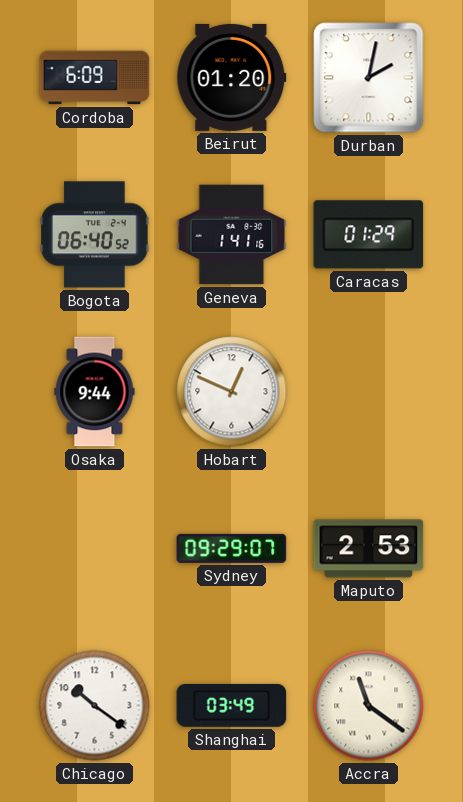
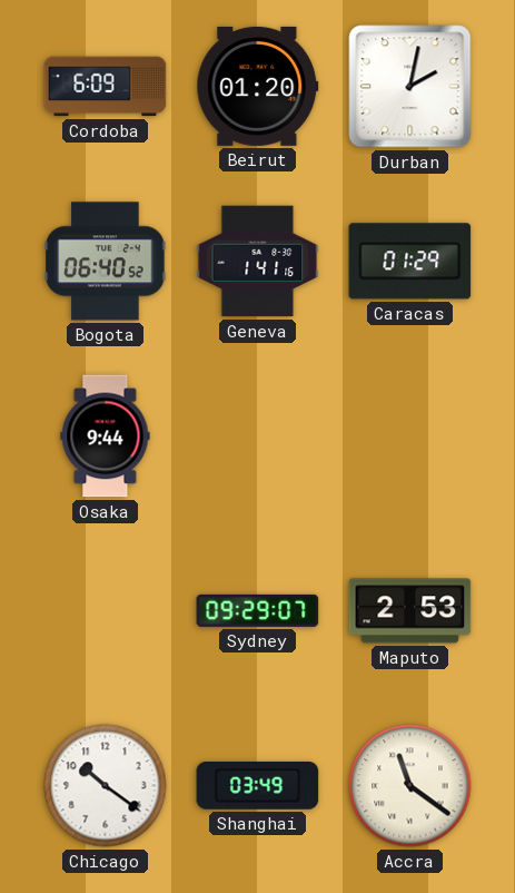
Hobart: 12:49 -> none
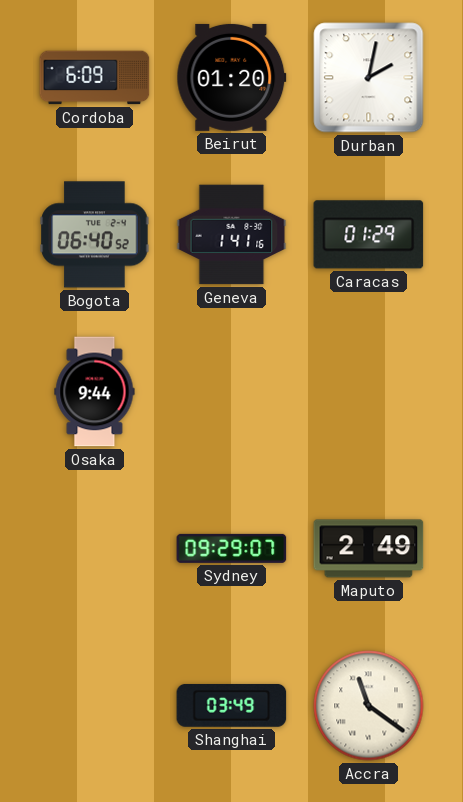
Maputo: 2:53 -> 2:49
Chicago: 10:21 -> none
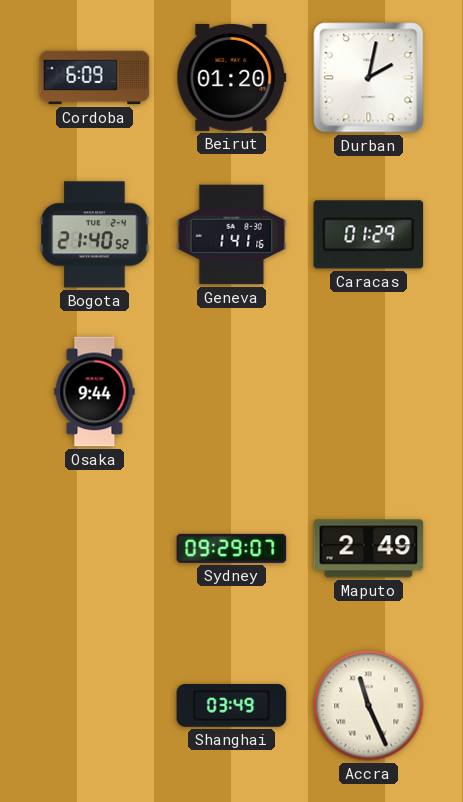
Bogota: 06:40 -> 21:40
Accra: 11:21 -> 11:26
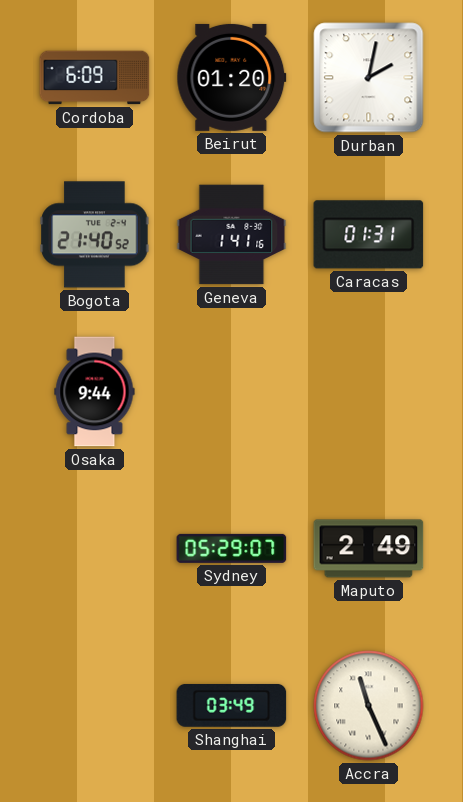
Caracas: 01:29 -> 01:31
Sydney: 09:29 -> 05:29
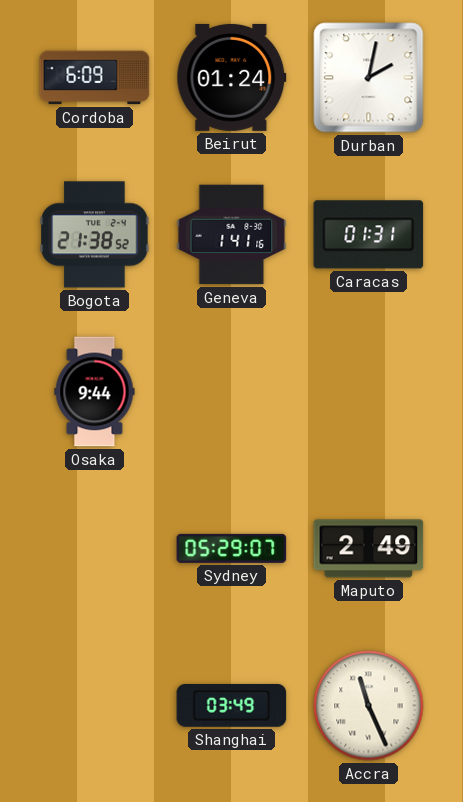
Beirut: 01:20 -> 01:24
Bogota: 21:40 -> 21:38
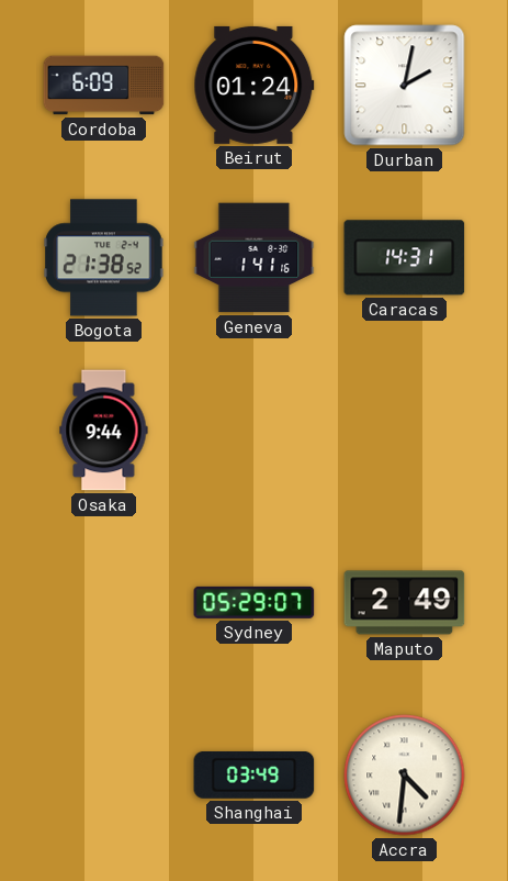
Caracas: 01:31 -> 14:31
Accra: 11:26 -> 4:31
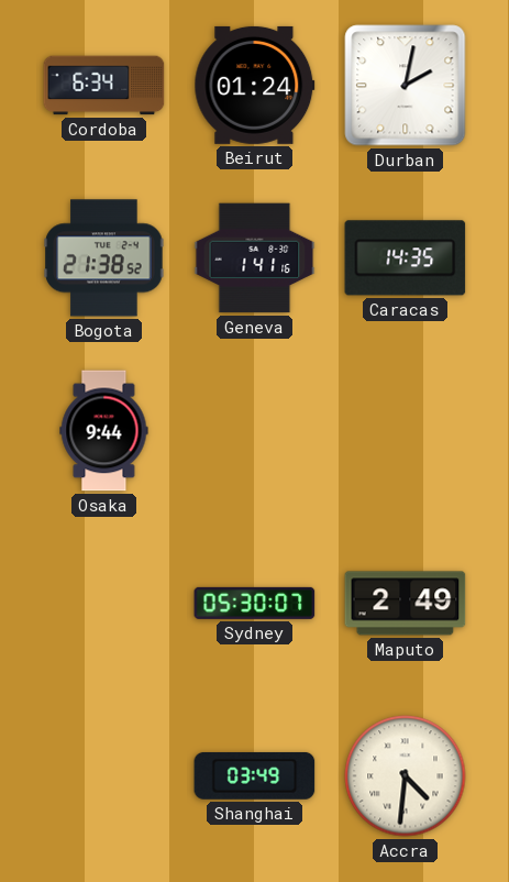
Cordoba: 6:09 -> 6:34
Caracas: 14:31 -> 14:35
Sydney: 05:29 -> 05:30
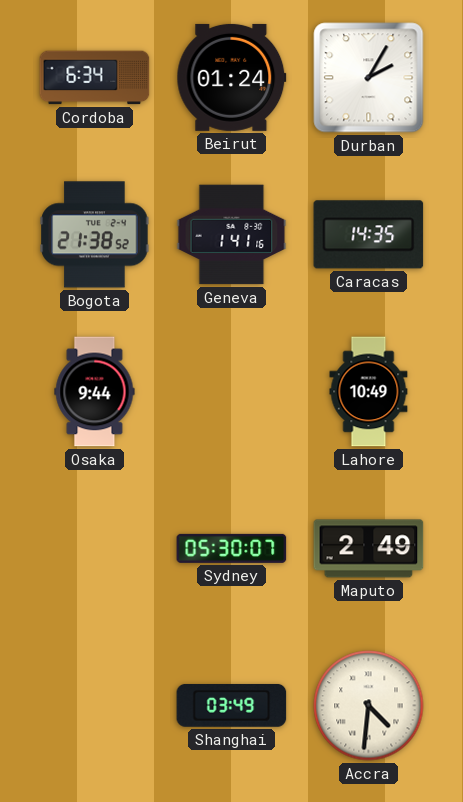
Durban: 2:02 -> 2:05
Lahore: none -> 10:49
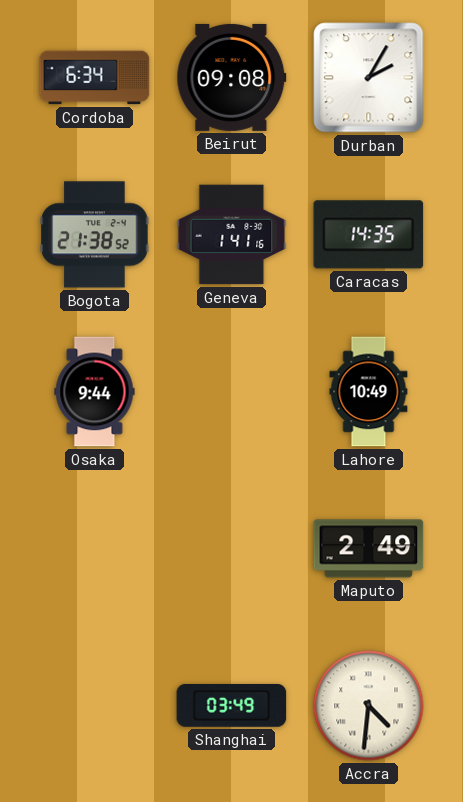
Beirut: 01:24 -> 09:08
Sydney: 05:30 -> none
